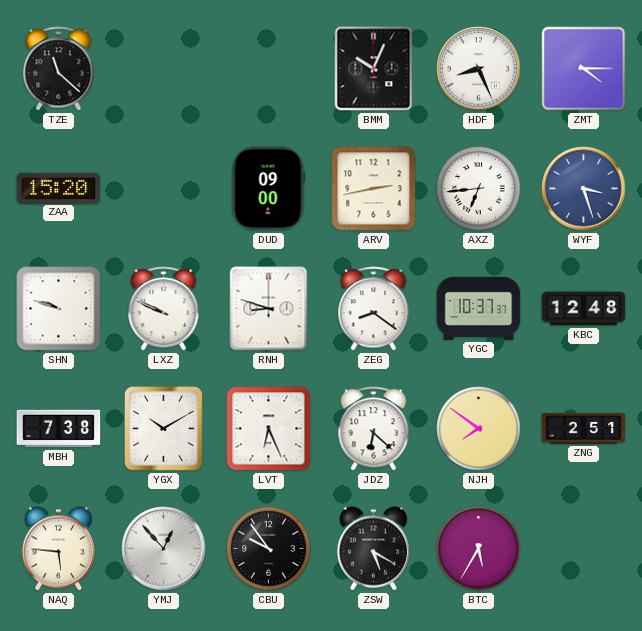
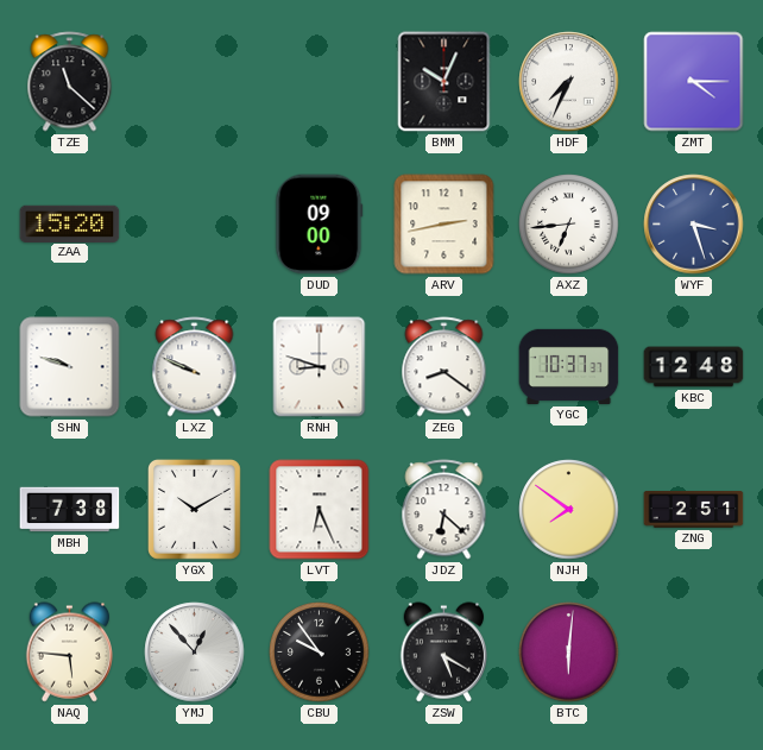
HDF: 8:26 -> 7:34
BTC: 5:35 -> 6:01
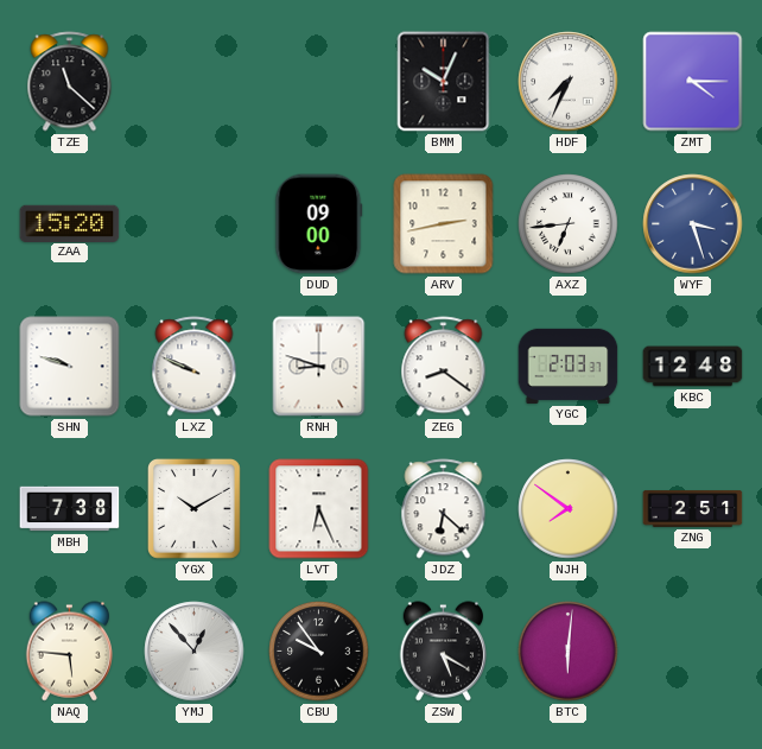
YGC: 10:37 -> 2:03
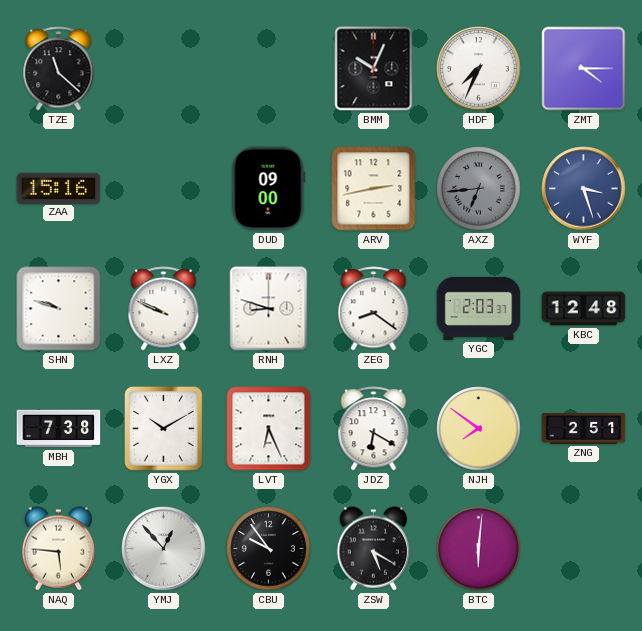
ZAA: 15:20 -> 15:16
AXZ dial: white -> grey
JDZ: 6:22 -> 6:20
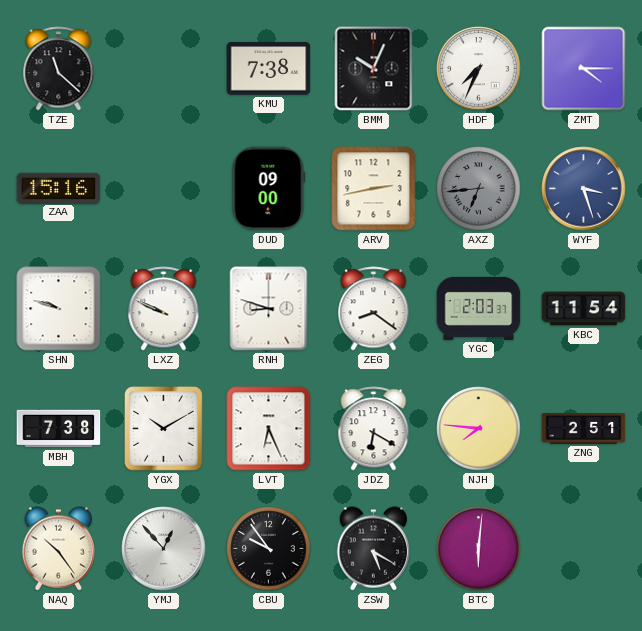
KMU: none -> 7:38
KBC: 12:48 -> 11:54
NJH: 7:51 -> 7:46
NAQ: 5:46 -> 10:24
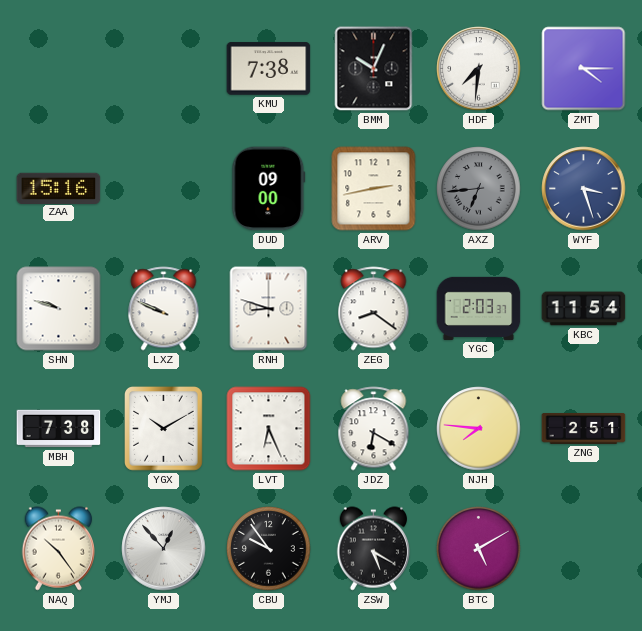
TZE: 11:22 -> none
HDF: 7:34 -> 7:31
BTC: 6:01 -> 5:10
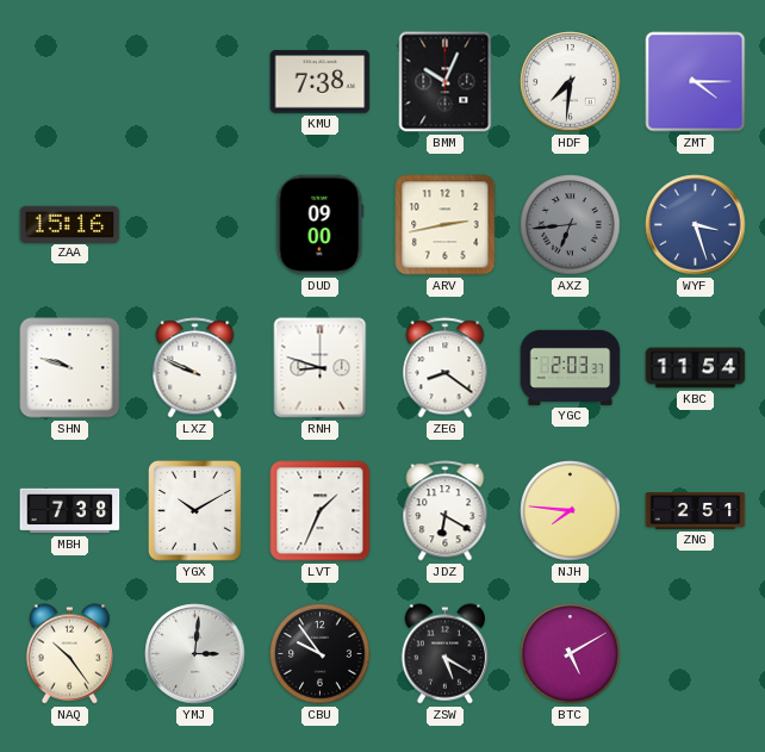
LVT: 6:26 -> 1:34
YMJ: 12:53 -> 3:01
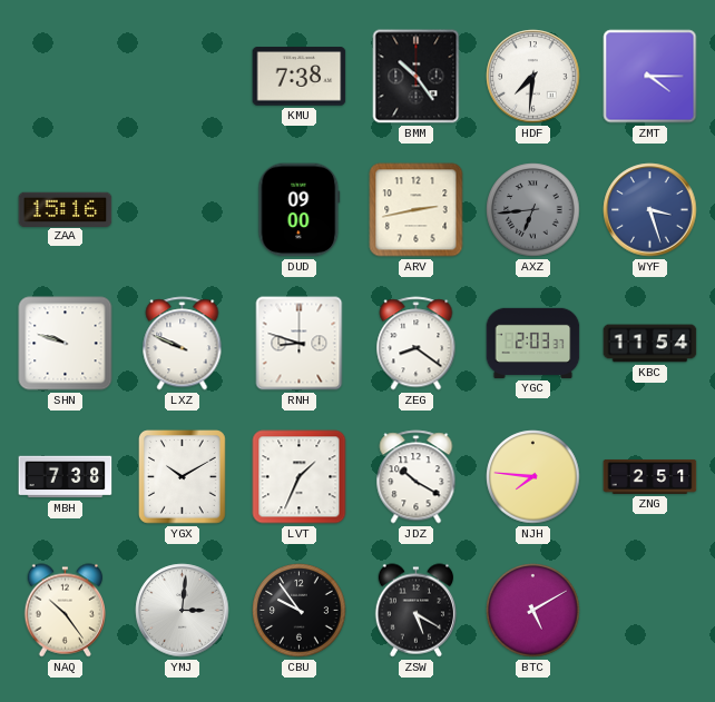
BMM: 10:04 -> 10:24
JDZ: 6:20 -> 10:20
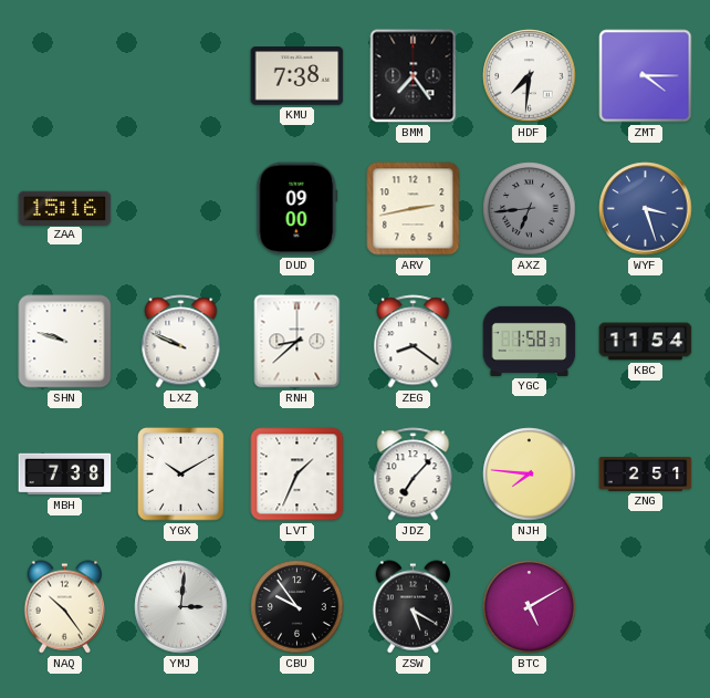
BMM: 10:24 -> 7:24
RNH: 8:48 -> 8:38
YGC: 2:03 -> 1:58
JDZ: 10:20 -> 7:07
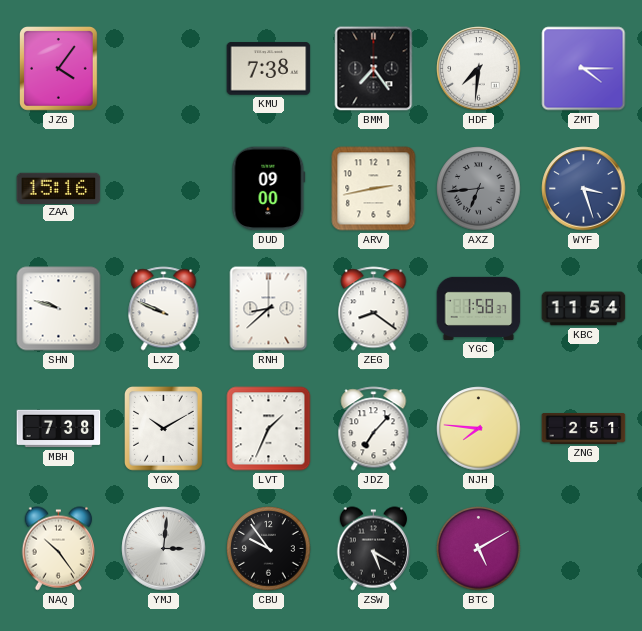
JZG: none -> 4:06
